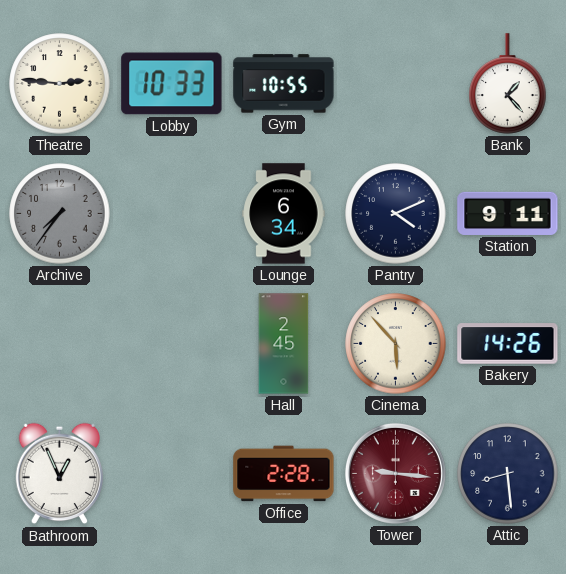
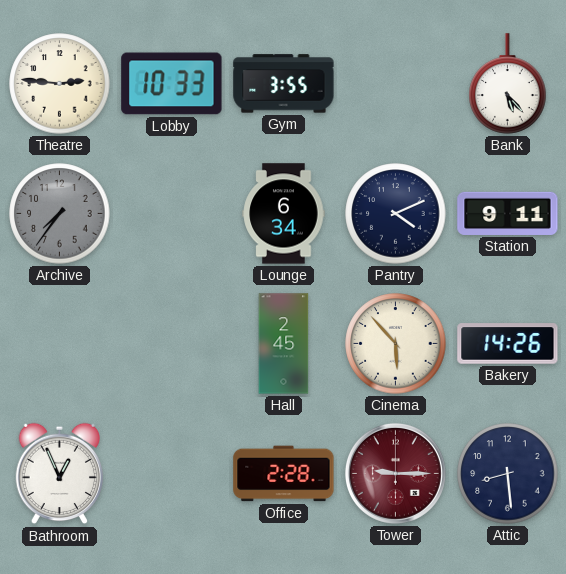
Gym: 10:55 -> 3:55
Bank: 1:23 -> 5:23
Tower: 9:16 -> 9:15
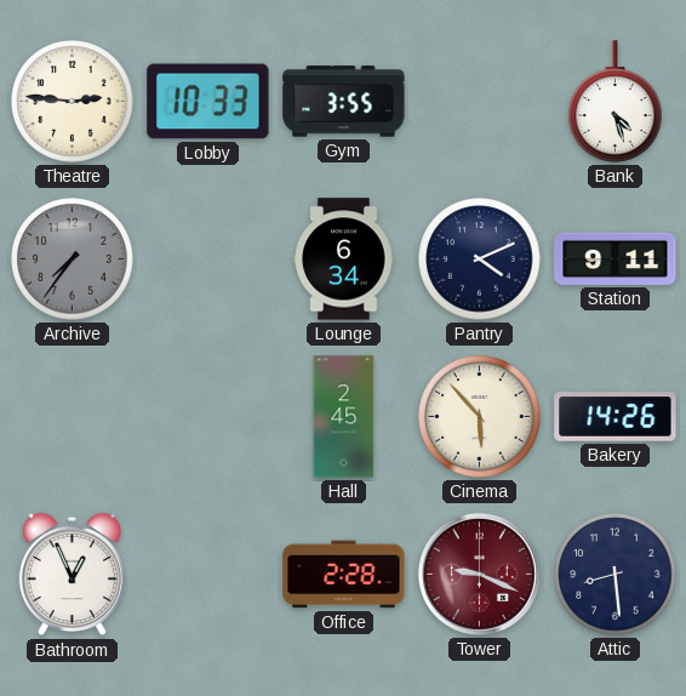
Bank: 5:23 -> 4:27
Tower: 9:15 -> 9:19
